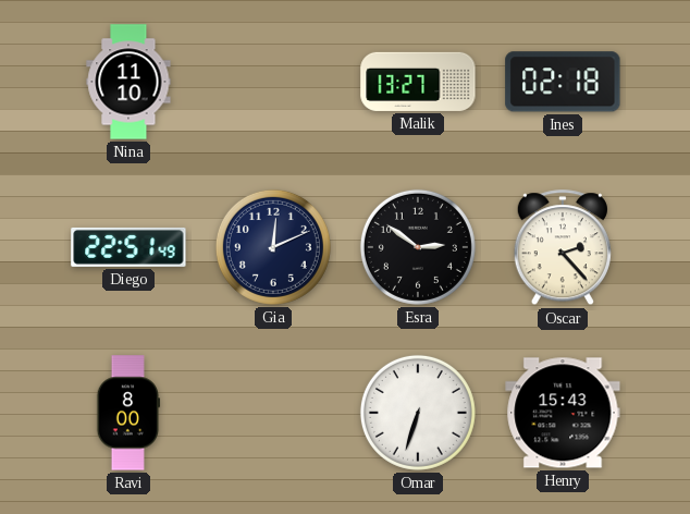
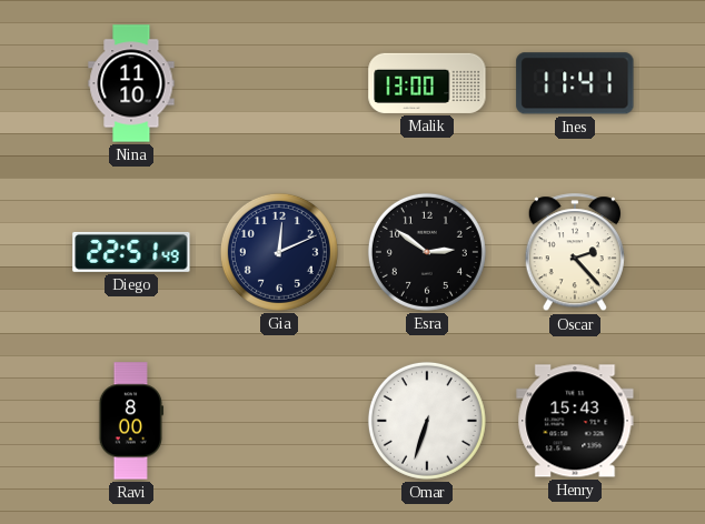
Malik: 13:27 -> 13:00
Ines: 02:18 -> 11:41
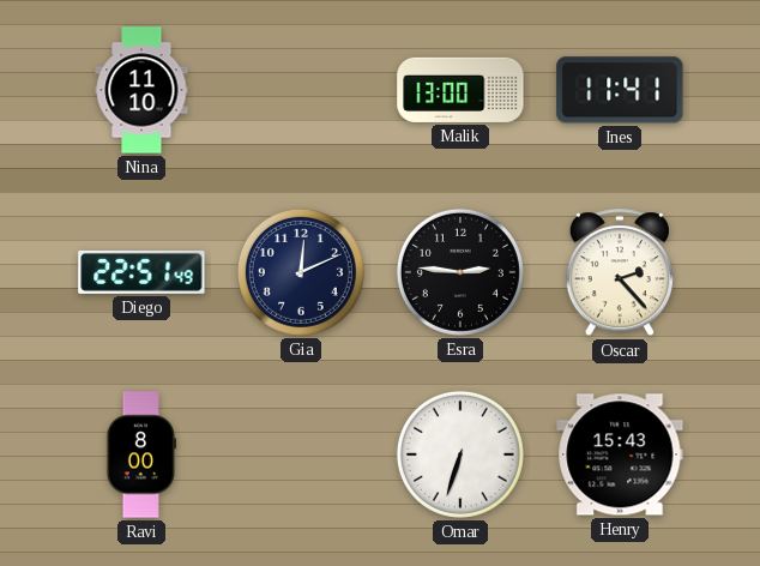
Esra: 2:51 -> 2:46
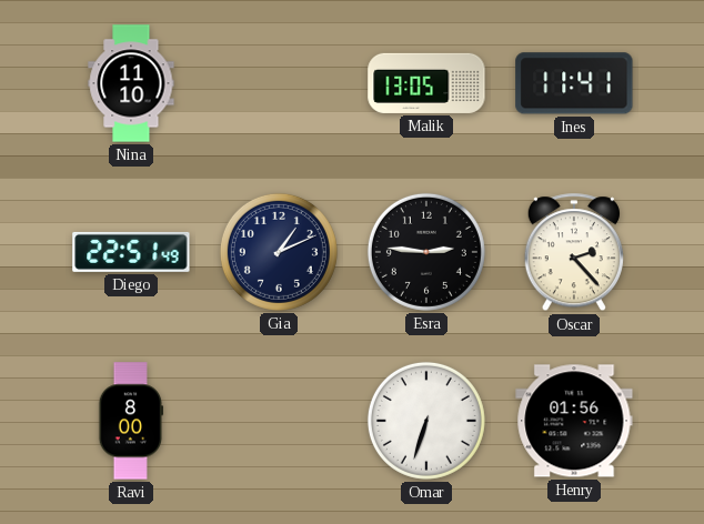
Malik: 13:00 -> 13:05
Gia: 12:11 -> 1:11
Henry: 15:43 -> 01:56
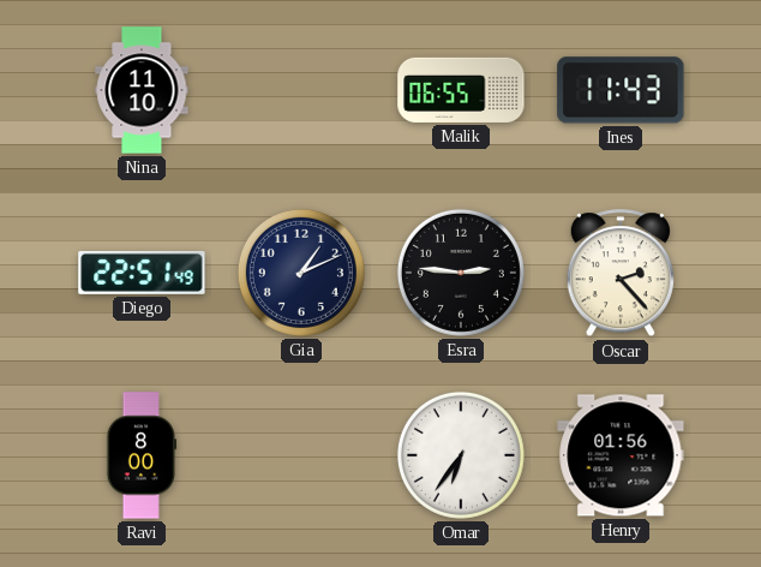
Malik: 13:05 -> 06:55
Ines: 11:41 -> 11:43
Omar: 6:33 -> 6:36
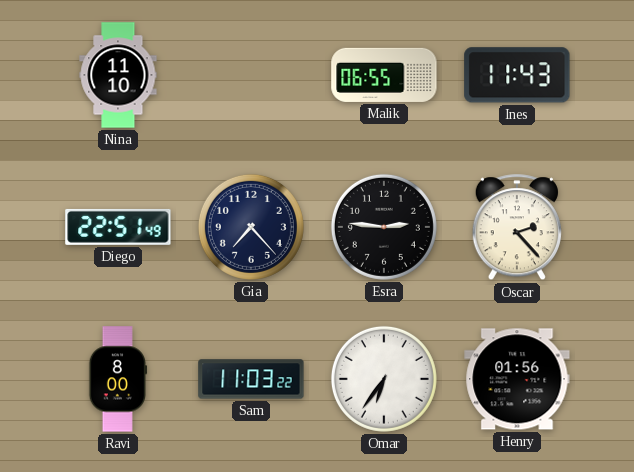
Gia: 1:11 -> 7:23
Sam: none -> 11:03
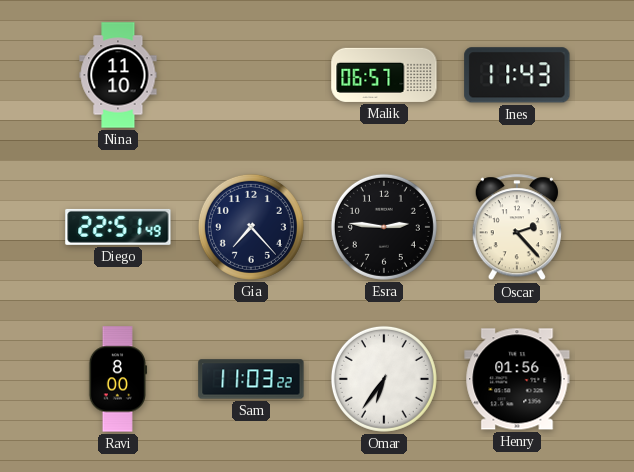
Malik: 06:55 -> 06:57
